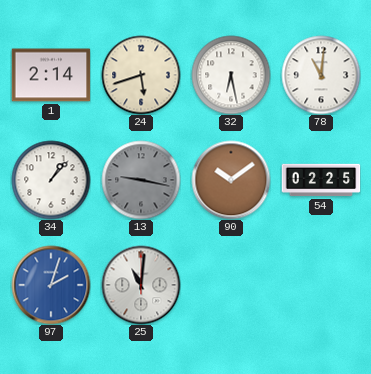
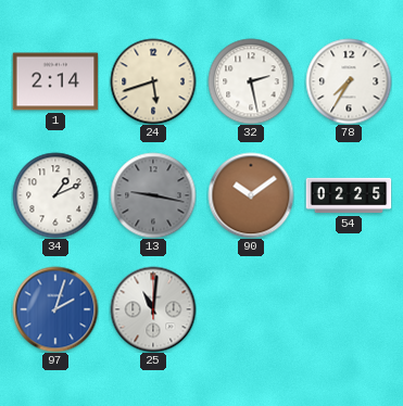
32: 6:28 -> 2:28
78: 11:01 -> 7:35
34: 1:07 -> 1:11
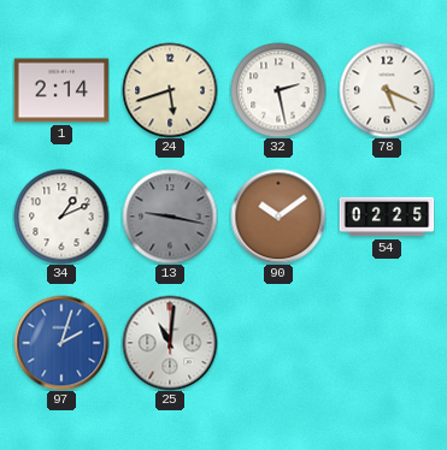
78: 7:35 -> 5:19
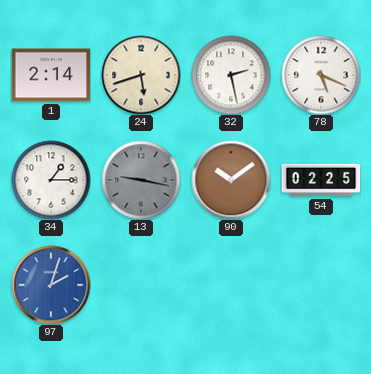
34: 1:11 -> 1:15
25: 11:01 -> none
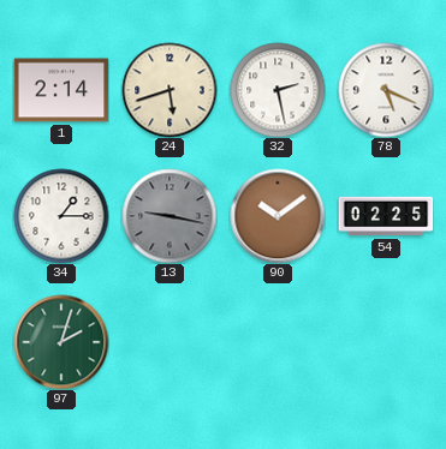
97 dial: blue -> green
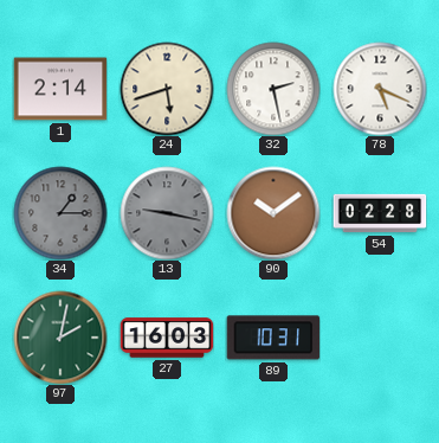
34 dial: white -> grey
54: 02:25 -> 02:28
97: 2:03 -> 2:02
27: none -> 16:03
89: none -> 10:31
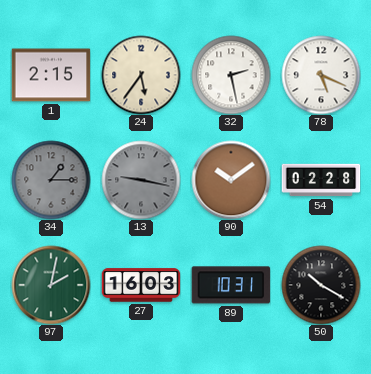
1: 2:14 -> 2:15
24: 5:42 -> 5:36
50: none -> 10:20
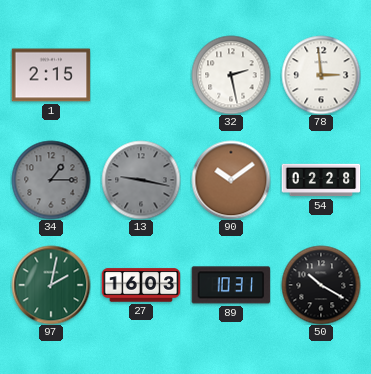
24: 5:36 -> none
78: 5:19 -> 2:59
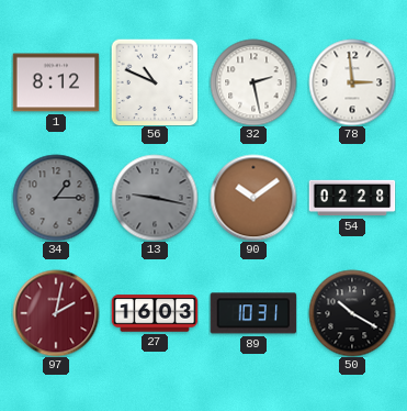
1: 2:15 -> 8:12
56: none -> 10:49
97 dial: green -> burgundy
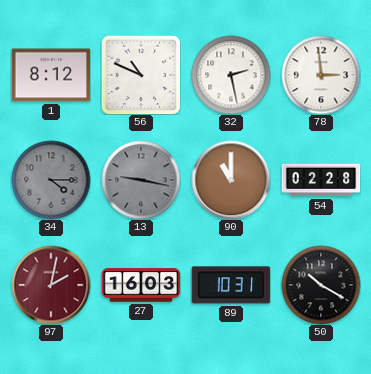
34: 1:15 -> 4:15
90: 10:09 -> 11:00
